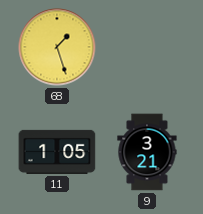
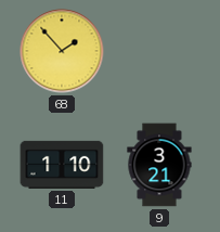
68: 1:27 -> 1:53
11: 1:05 -> 1:10
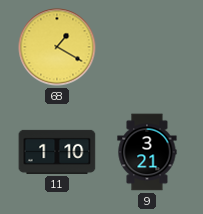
68: 1:53 -> 1:20
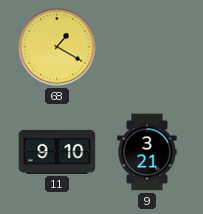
11: 1:10 -> 9:10
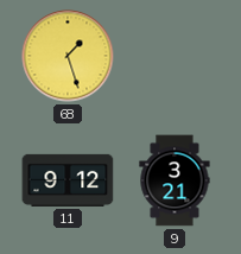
68: 1:20 -> 1:27
11: 9:10 -> 9:12
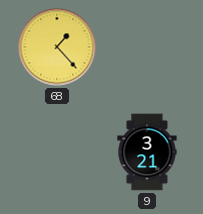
68: 1:27 -> 1:23
11: 9:12 -> none
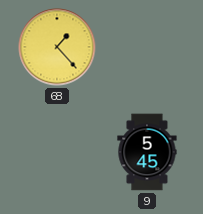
9: 3:21 -> 5:45
